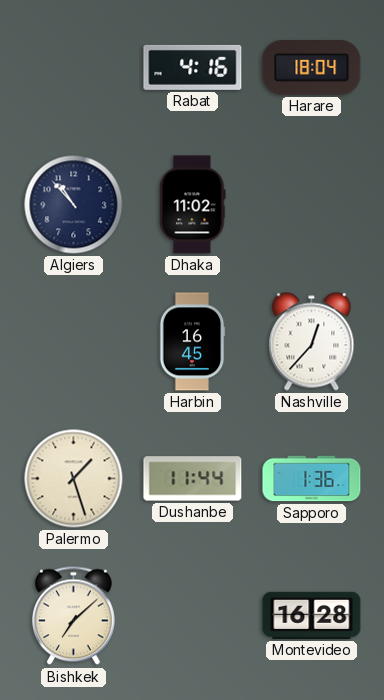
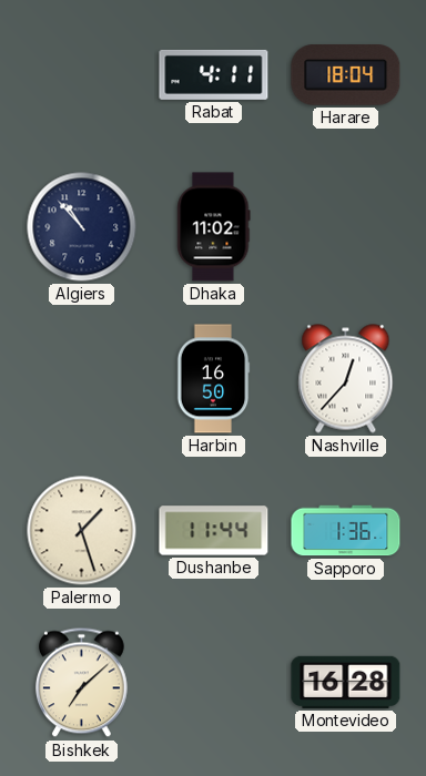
Rabat: 4:16 -> 4:11
Harbin: 16:45 -> 16:50
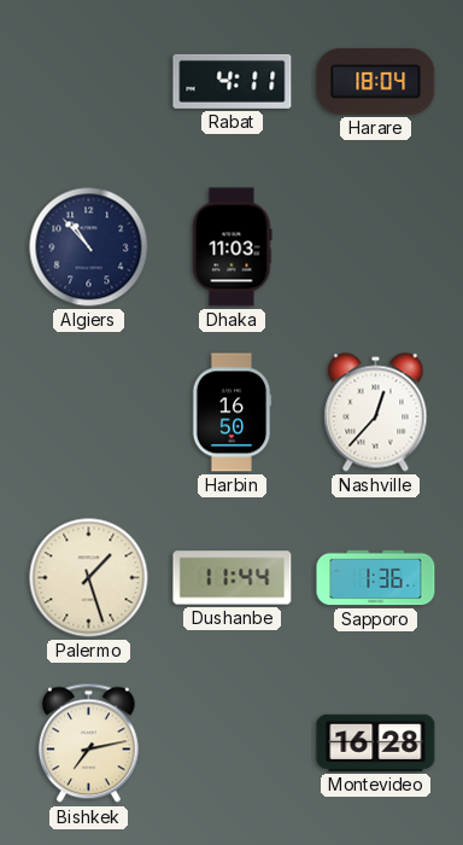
Dhaka: 11:02 -> 11:03
Bishkek: 7:08 -> 7:13
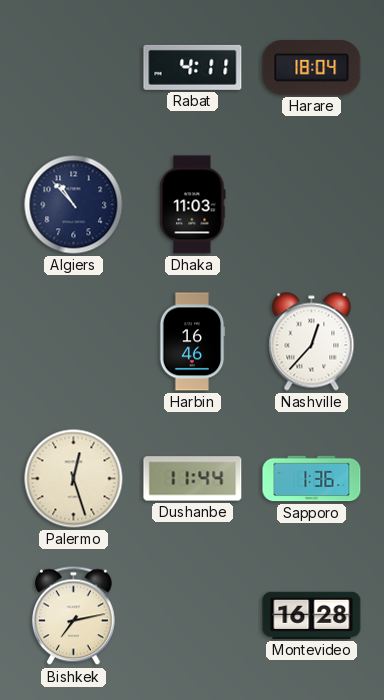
Harbin: 16:50 -> 16:46
Palermo: 1:27 -> 12:27
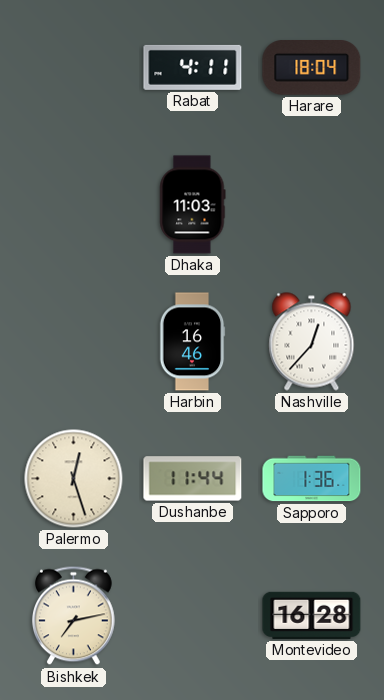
Algiers: 10:53 -> none
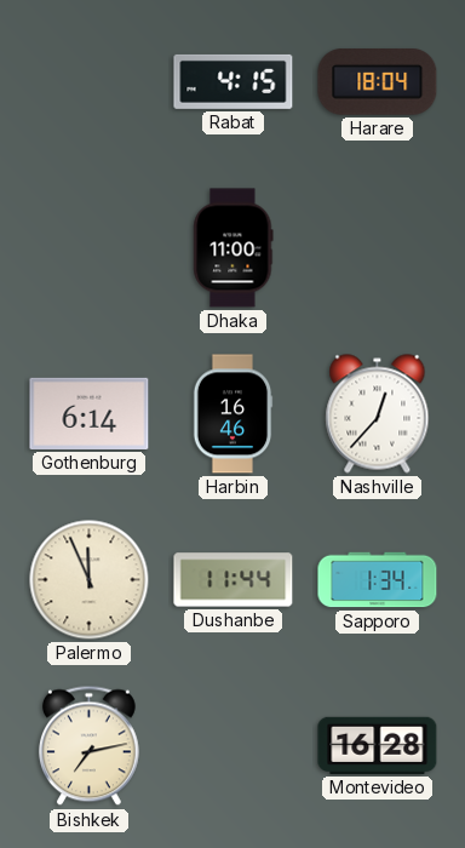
Rabat: 4:11 -> 4:15
Dhaka: 11:03 -> 11:00
Gothenburg: none -> 6:14
Palermo: 12:27 -> 11:56
Sapporo: 1:36 -> 1:34
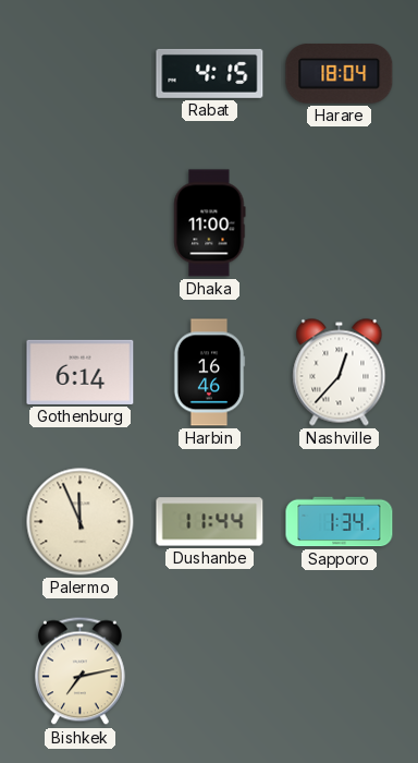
Montevideo: 16:28 -> none
